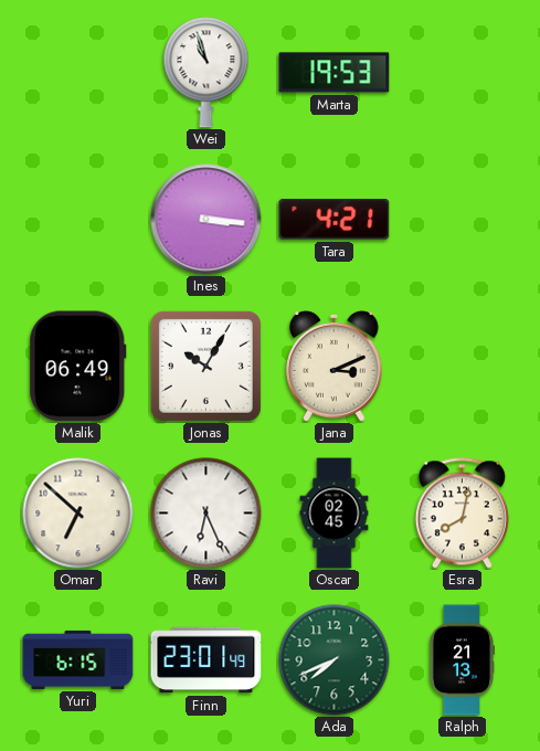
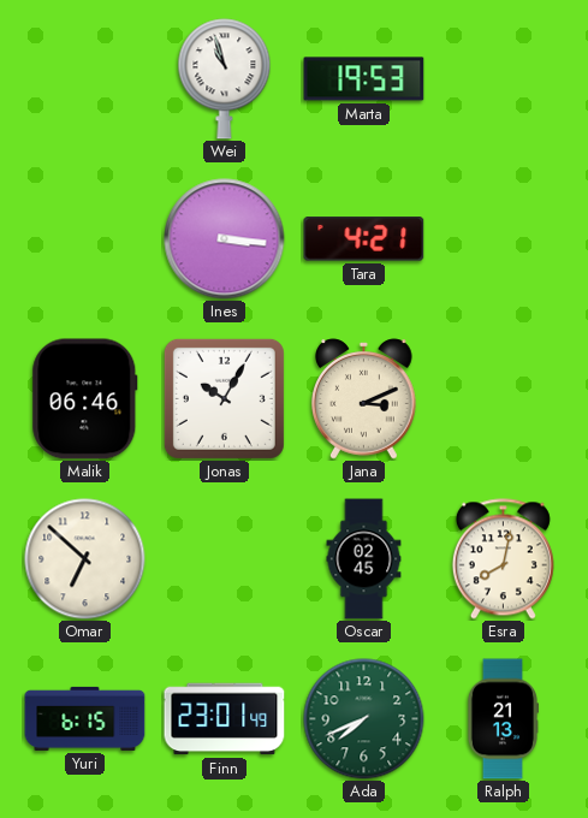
Malik: 06:49 -> 06:46
Ravi: 6:26 -> none
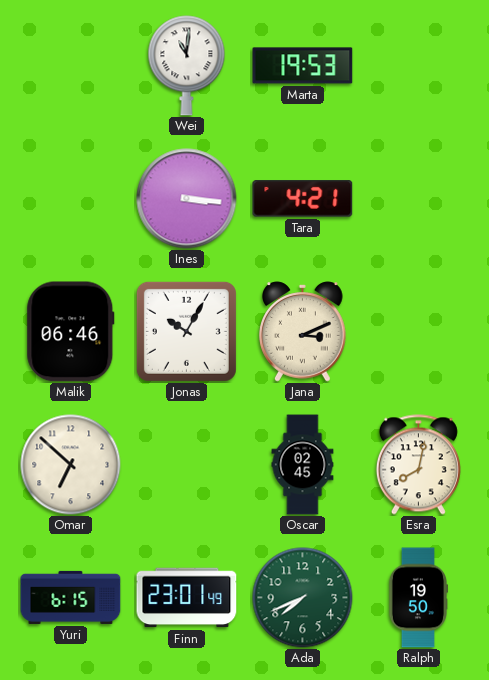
Wei: 10:57 -> 11:01
Ralph: 21:13 -> 19:50
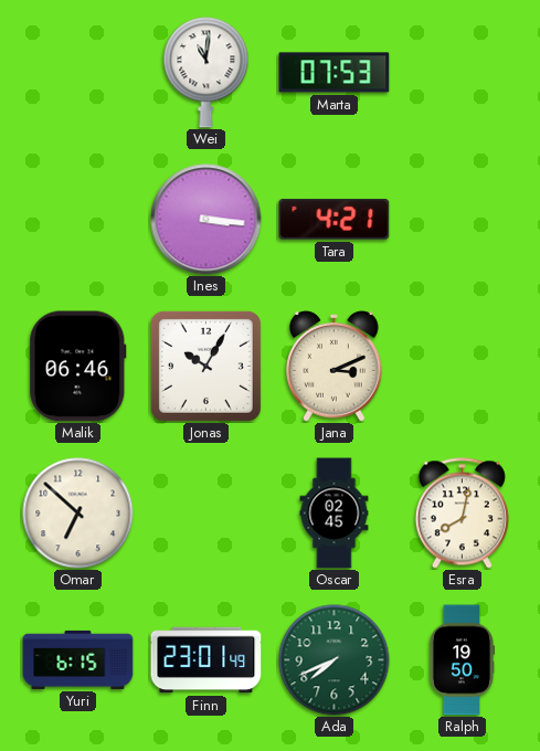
Marta: 19:53 -> 07:53
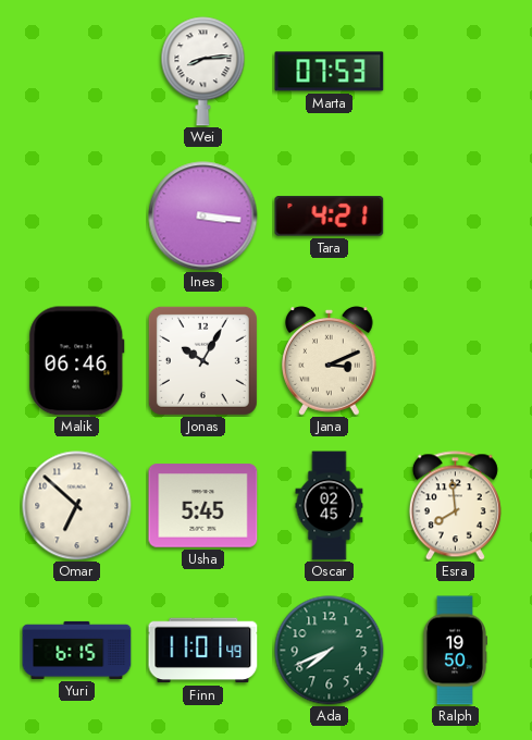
Wei: 11:01 -> 8:14
Usha: none -> 5:45
Esra: 8:02 -> 7:59
Finn: 23:01 -> 11:01
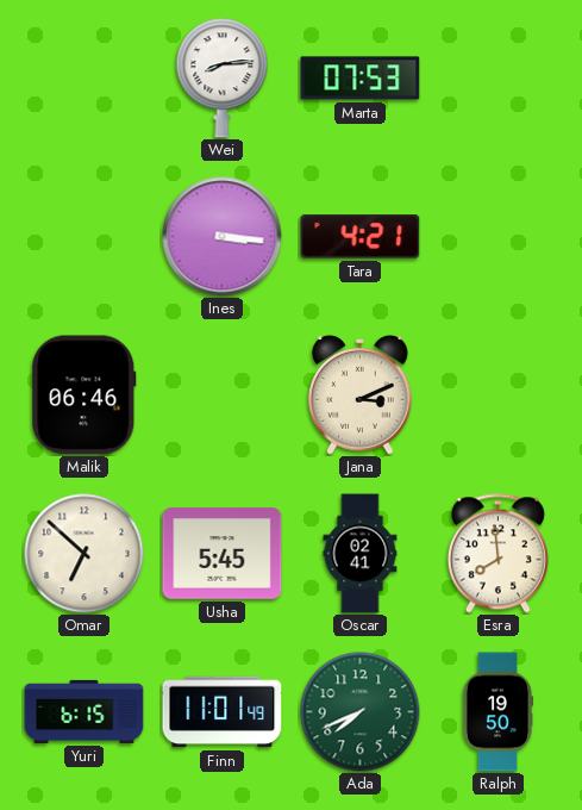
Jonas: 10:05 -> none
Oscar: 02:45 -> 02:41
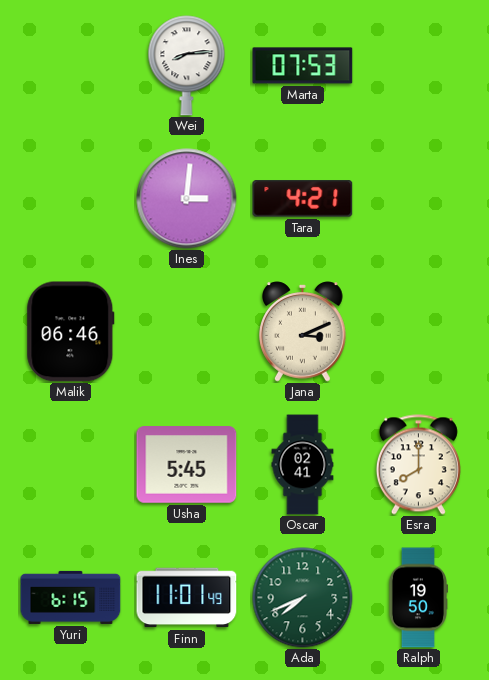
Ines: 3:16 -> 3:01
Omar: 6:52 -> none
Esra: 7:59 -> 8:00
